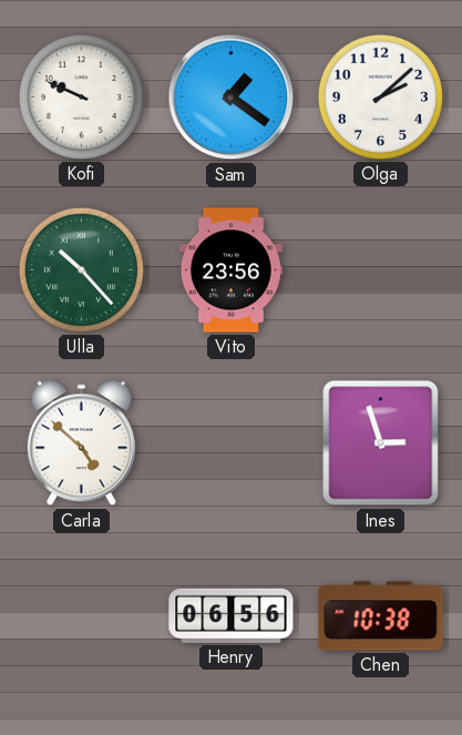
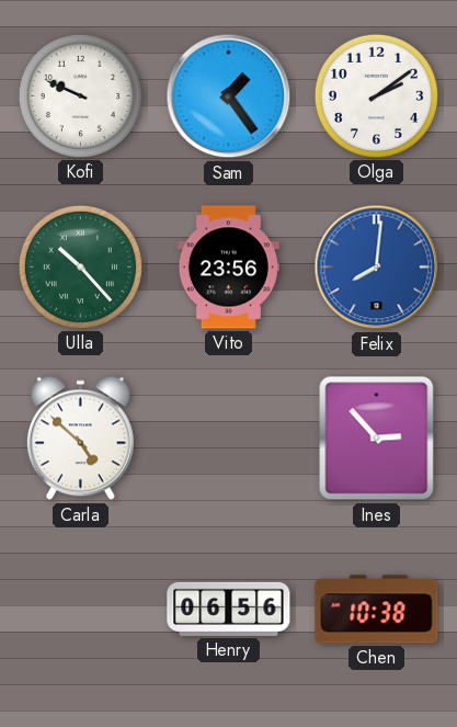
Sam: 1:21 -> 1:24
Olga: 2:08 -> 2:09
Felix: none -> 8:01
Ines: 2:57 -> 2:53
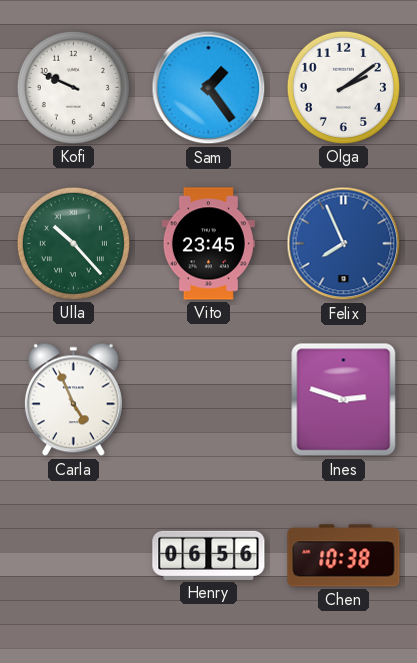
Vito: 23:56 -> 23:45
Felix: 8:01 -> 7:56
Carla: 4:52 -> 4:56
Ines: 2:53 -> 2:48
